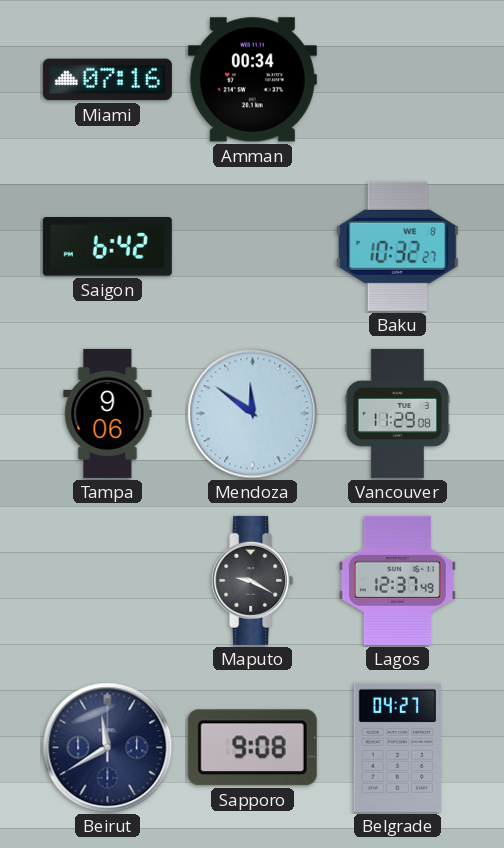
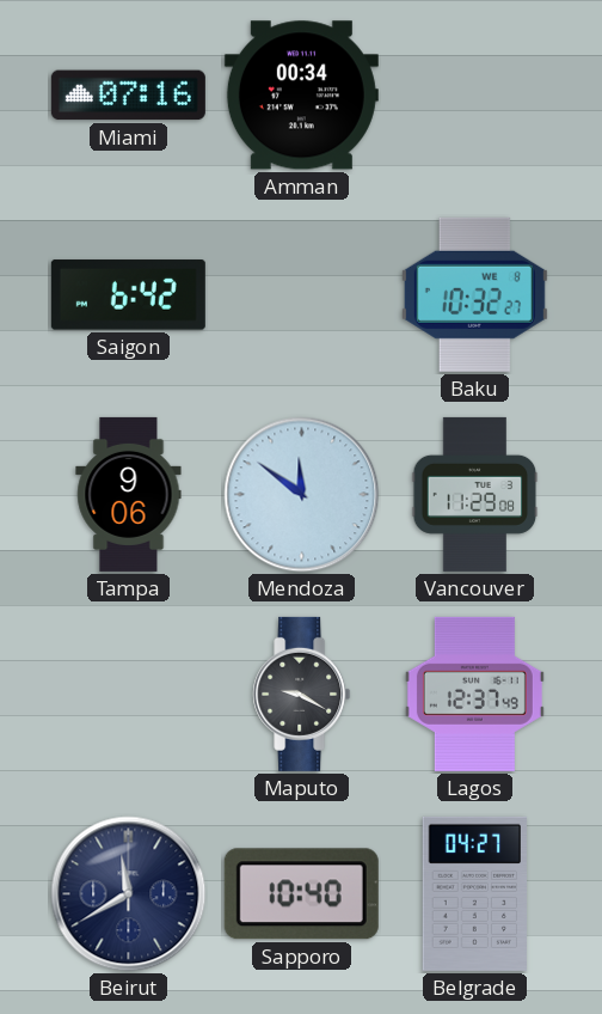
Sapporo: 9:08 -> 10:40
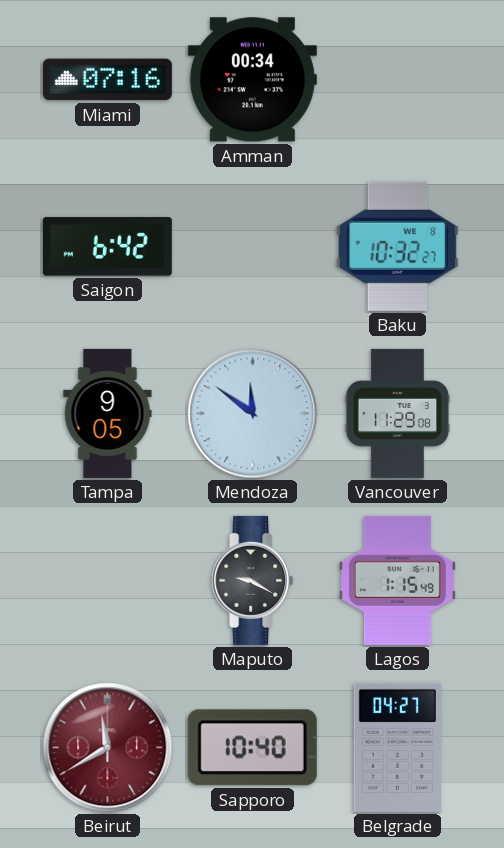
Tampa: 9:06 -> 9:05
Lagos: 12:37 -> 1:15
Beirut dial: navy -> burgundy
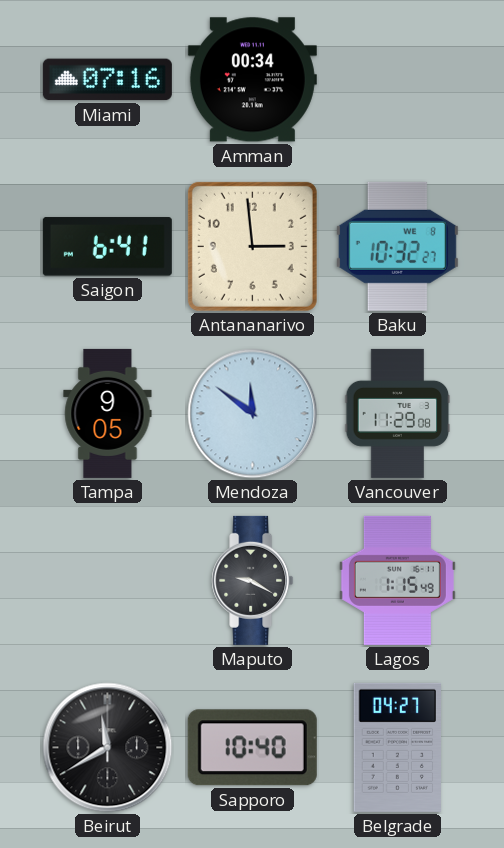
Saigon: 6:42 -> 6:41
Antananarivo: none -> 2:59
Beirut dial: burgundy -> black
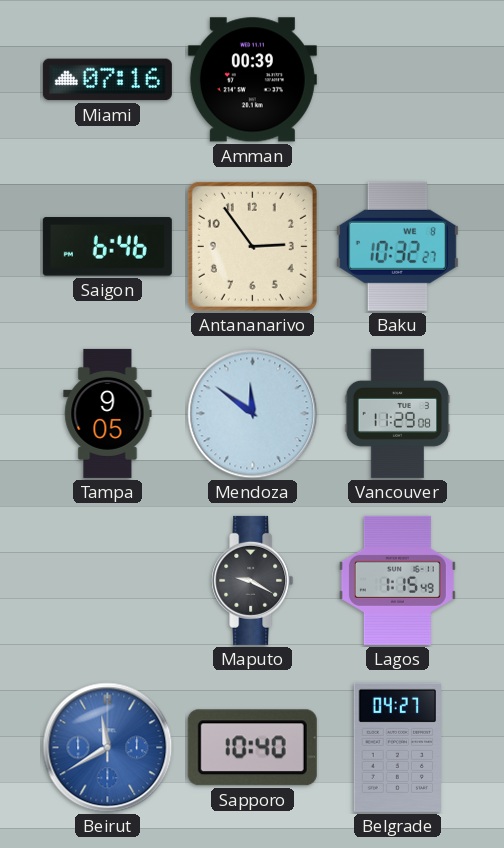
Amman: 00:34 -> 00:39
Saigon: 6:41 -> 6:46
Antananarivo: 2:59 -> 2:54
Beirut dial: black -> blue
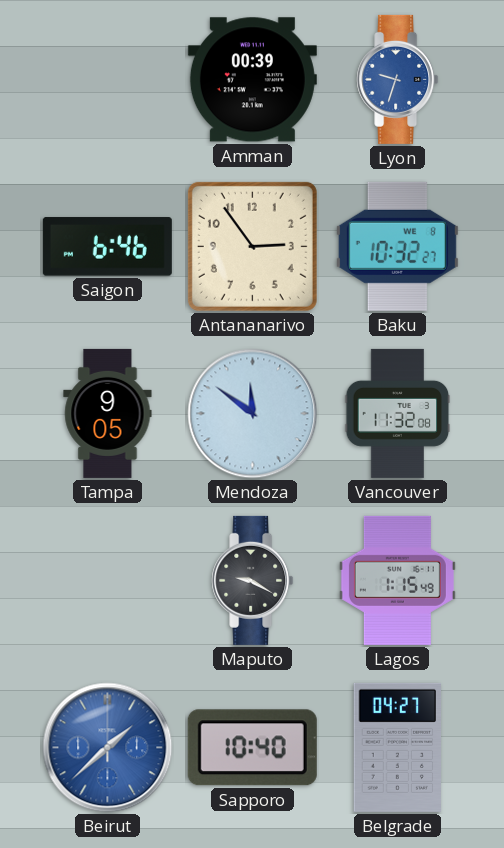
Miami: 07:16 -> none
Lyon: none -> 9:33
Vancouver: 11:29 -> 11:32
Beirut: 11:40 -> 1:38
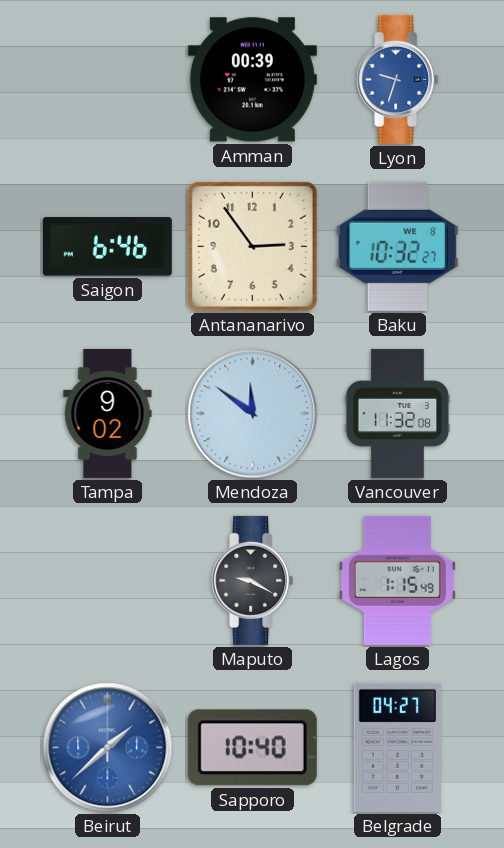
Tampa: 9:05 -> 9:02
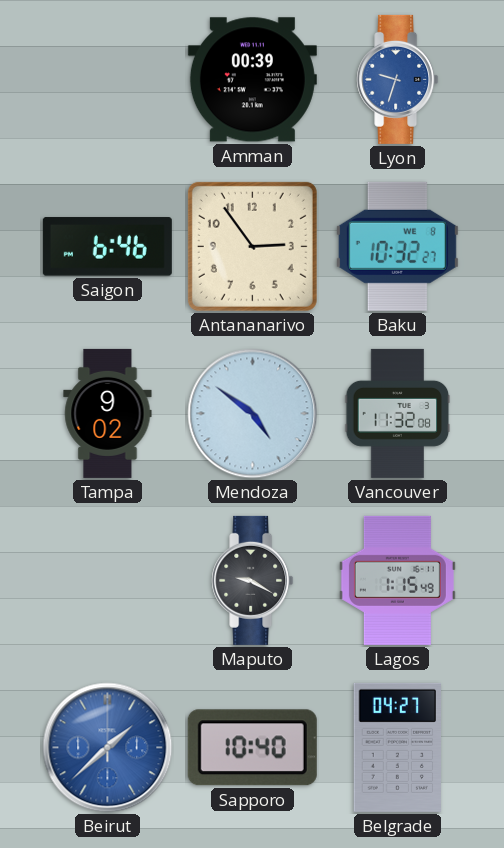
Mendoza: 11:51 -> 4:51
